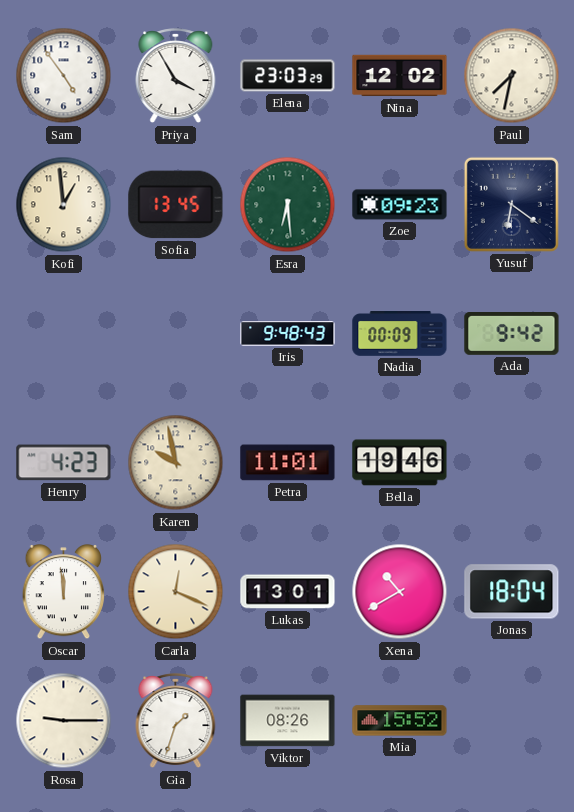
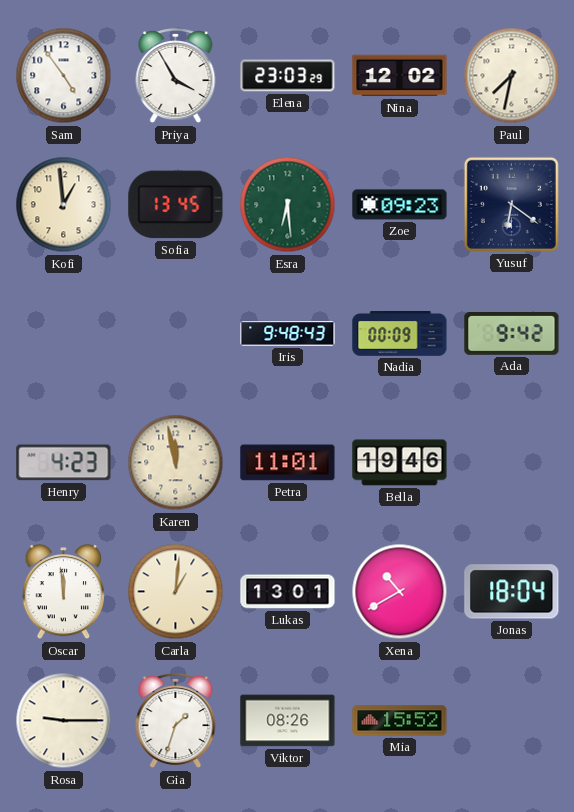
Karen: 9:58 -> 11:58
Carla: 12:19 -> 1:01
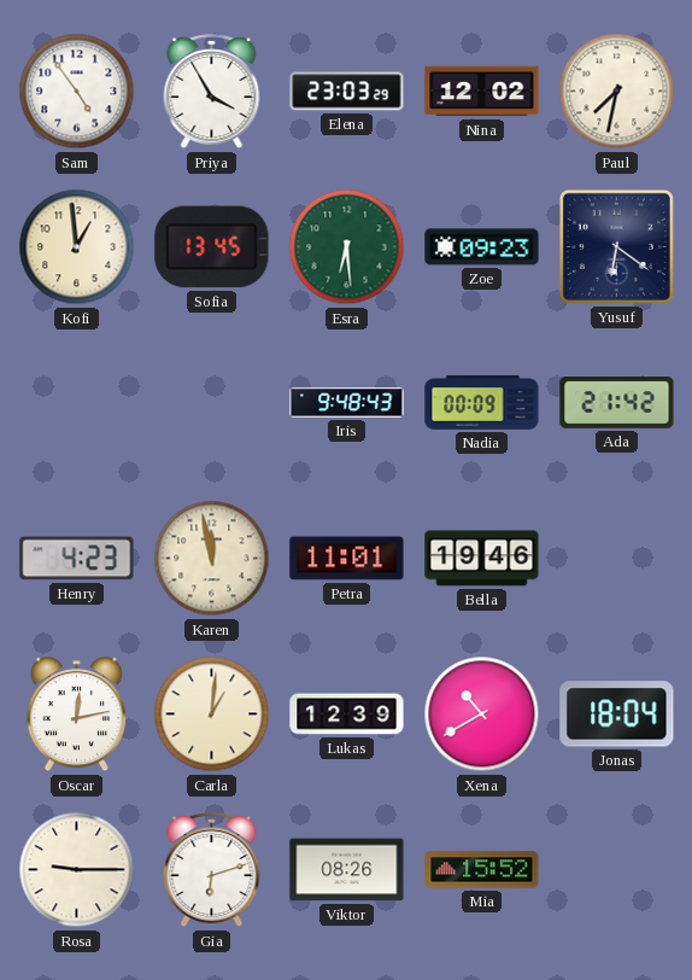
Ada: 9:42 -> 21:42
Oscar: 11:59 -> 12:13
Lukas: 13:01 -> 12:39
Gia: 1:33 -> 6:12
